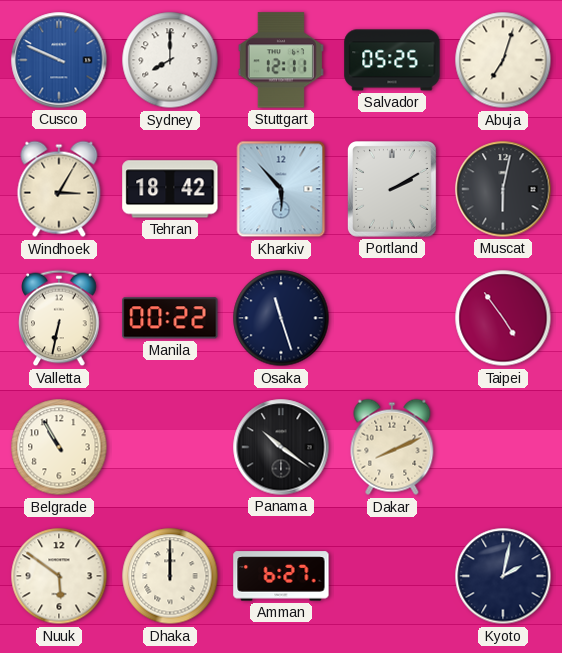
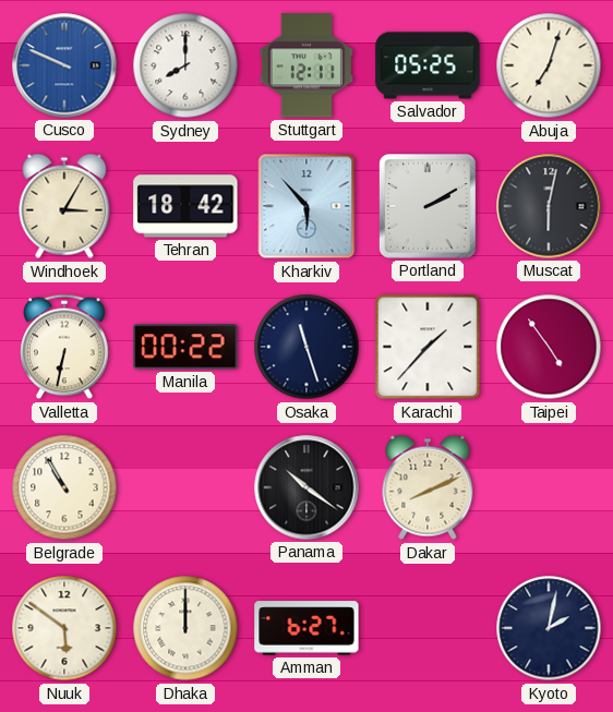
Karachi: none -> 1:37
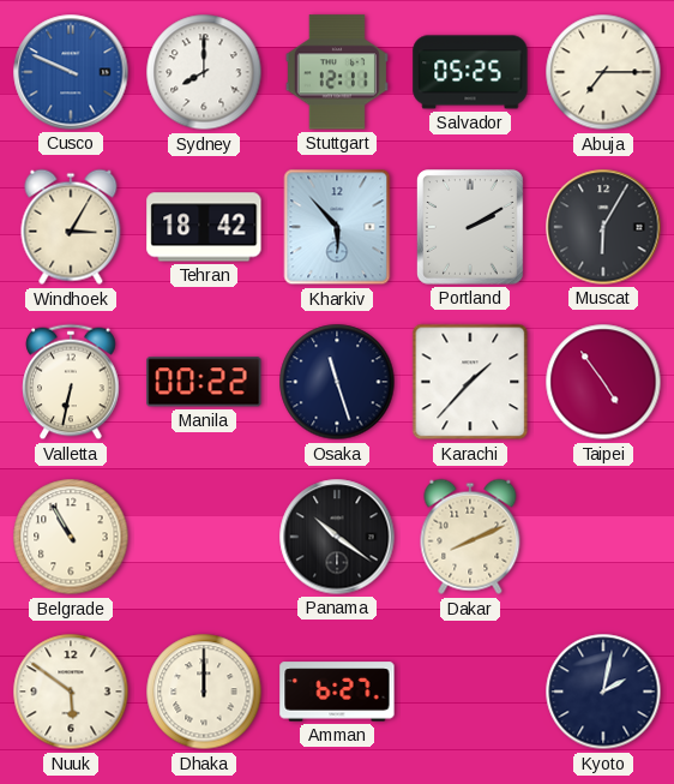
Abuja: 7:03 -> 7:15
Muscat: 6:02 -> 6:05
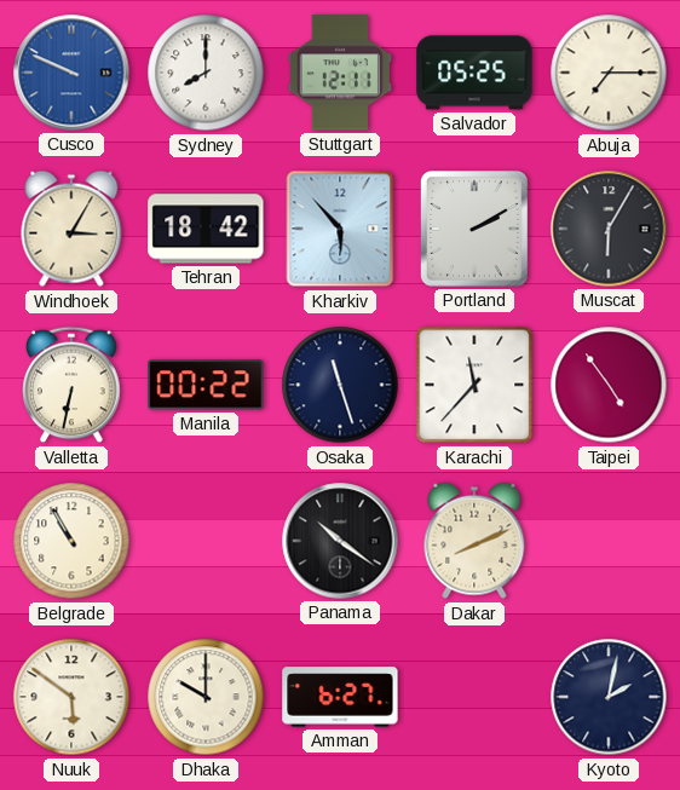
Karachi: 1:37 -> 11:37
Dhaka: 12:00 -> 10:00
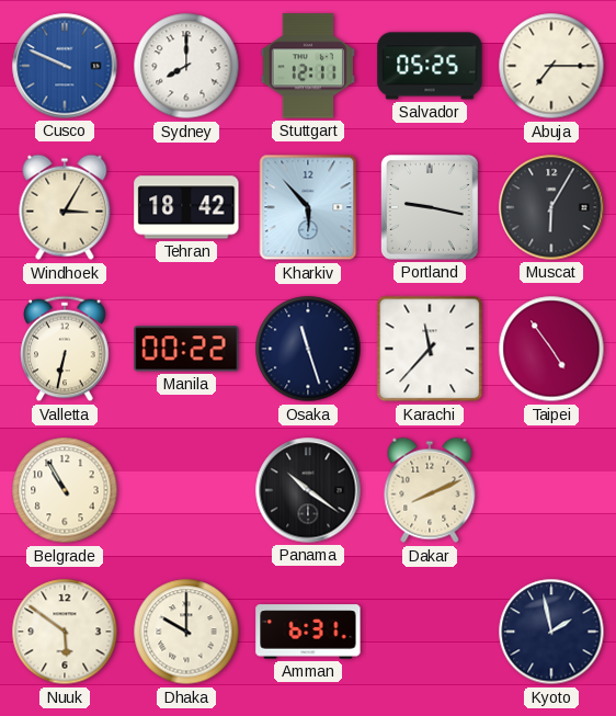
Portland: 2:10 -> 9:17
Amman: 6:27 -> 6:31
Kyoto: 2:02 -> 1:58
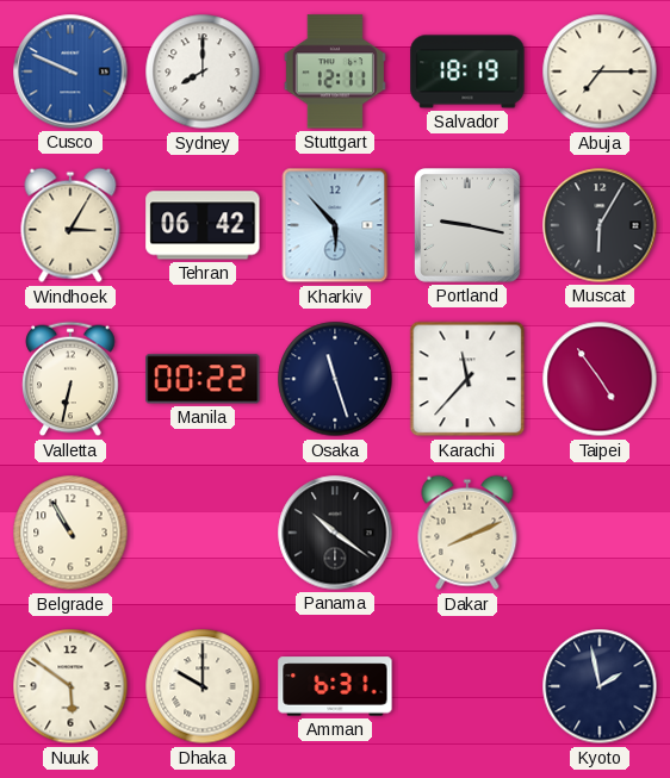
Salvador: 05:25 -> 18:19
Tehran: 18:42 -> 06:42
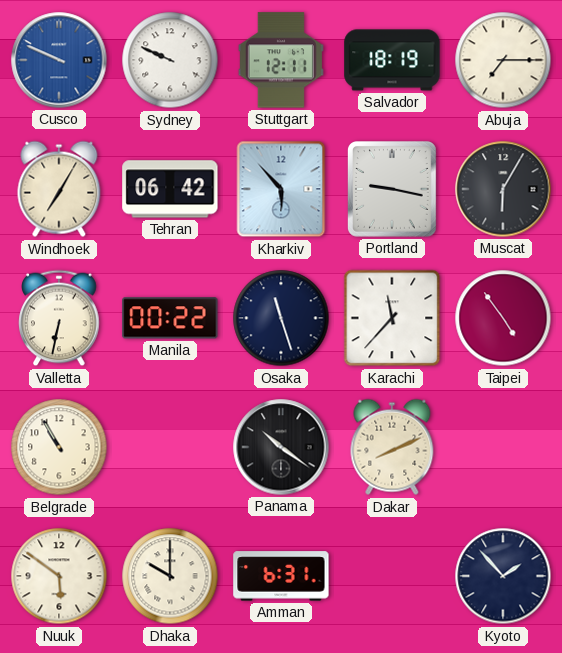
Sydney: 8:00 -> 9:49
Windhoek: 3:05 -> 7:05
Kyoto: 1:58 -> 1:53
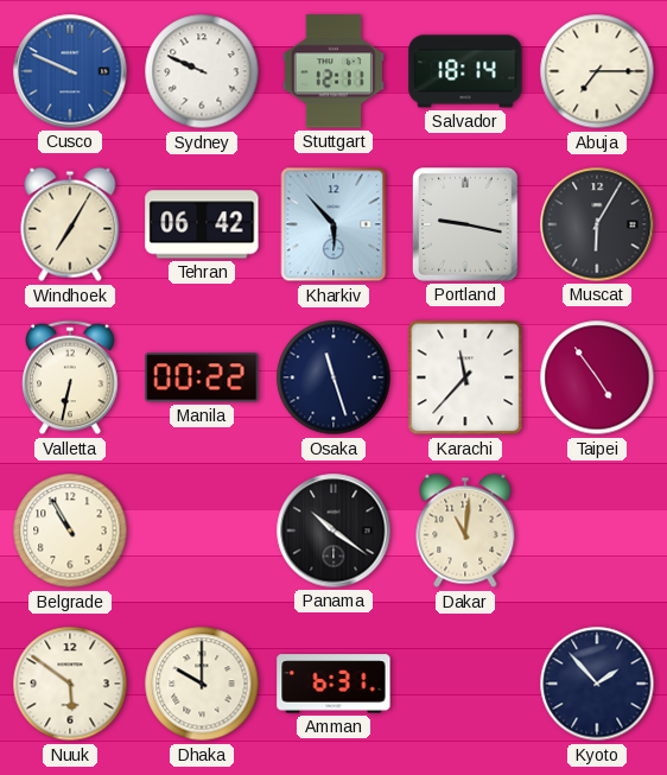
Salvador: 18:19 -> 18:14
Dakar: 8:11 -> 11:01
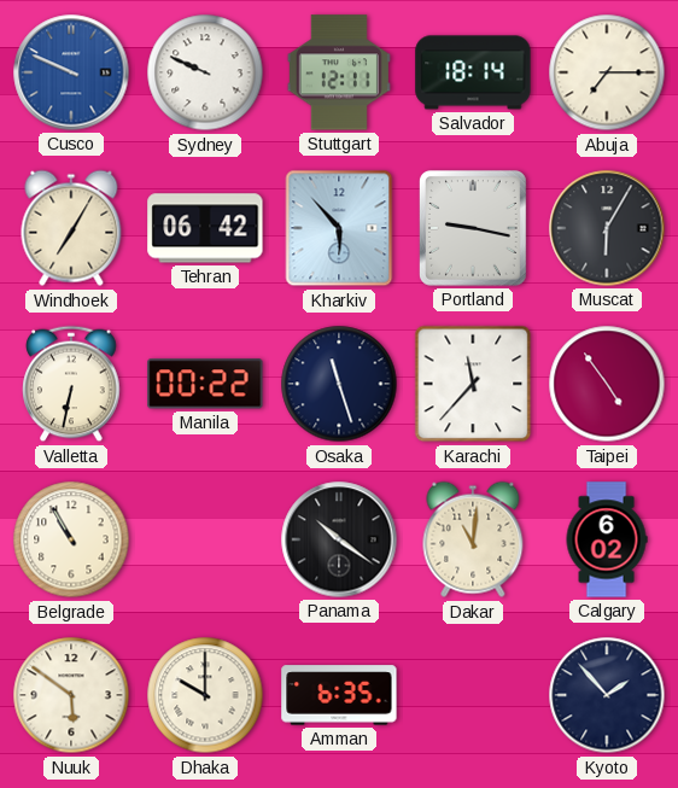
Calgary: none -> 6:02
Amman: 6:31 -> 6:35
